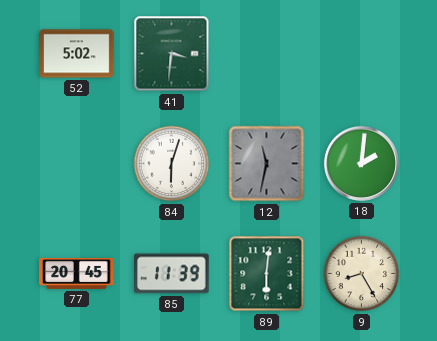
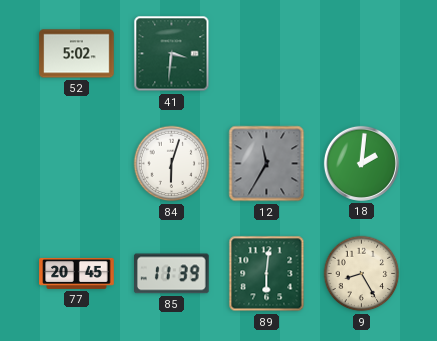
12: 11:32 -> 11:35
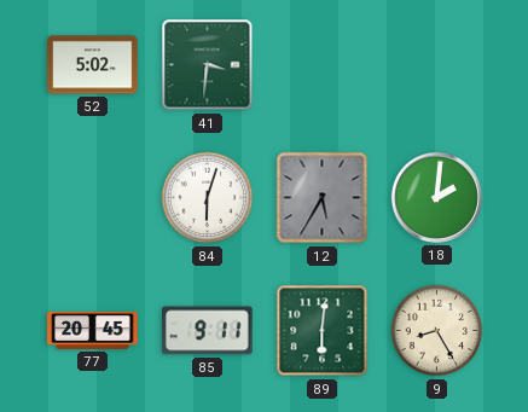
12: 11:35 -> 5:35
85: 11:39 -> 9:11
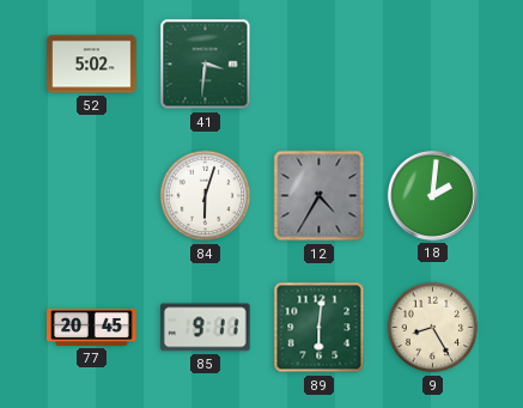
12: 5:35 -> 4:35
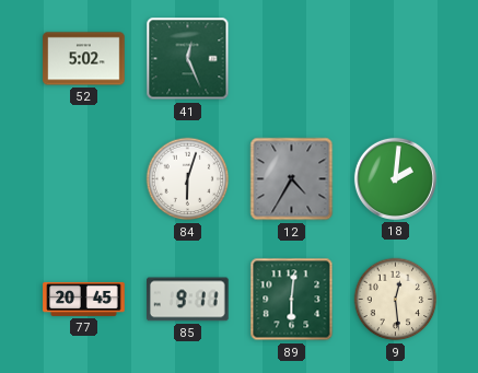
41: 3:31 -> 12:26
9: 8:25 -> 12:29
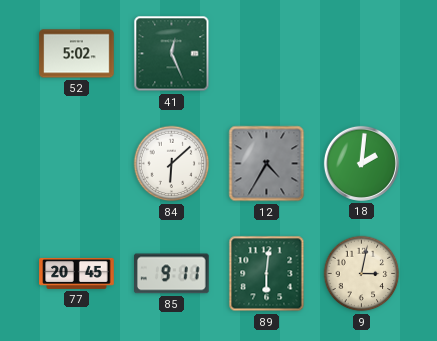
84: 6:03 -> 6:08
9: 12:29 -> 3:02
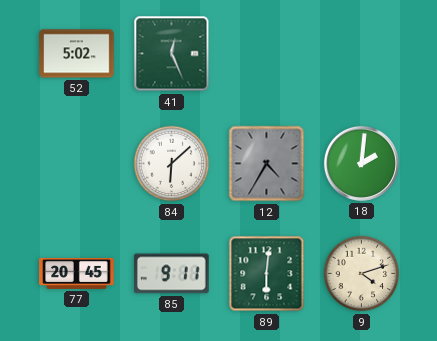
9: 3:02 -> 4:12
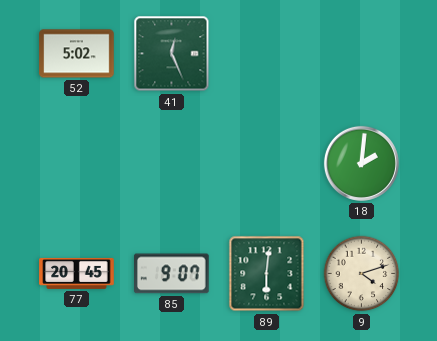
84: 6:08 -> none
12: 4:35 -> none
85: 9:11 -> 9:07
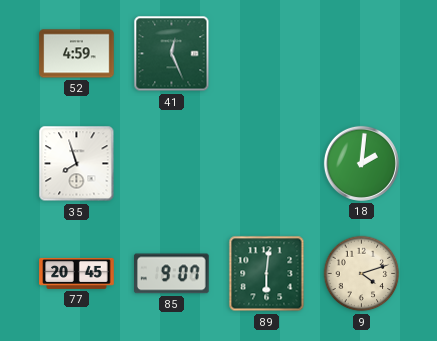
52: 5:02 -> 4:59
35: none -> 7:57
